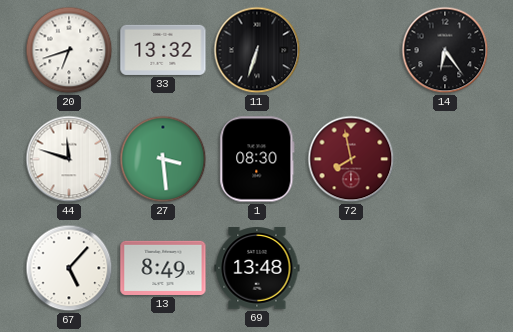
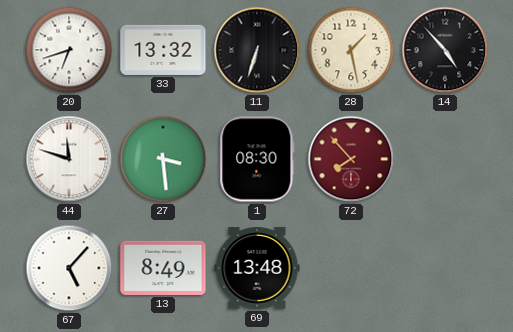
28: none -> 1:28
14: 6:24 -> 4:53
72: 7:58 -> 7:53
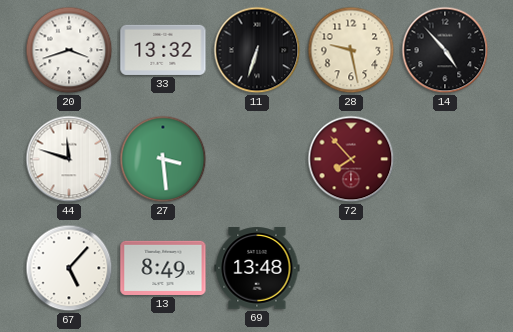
20: 6:42 -> 3:42
28: 1:28 -> 9:28
1: 08:30 -> none
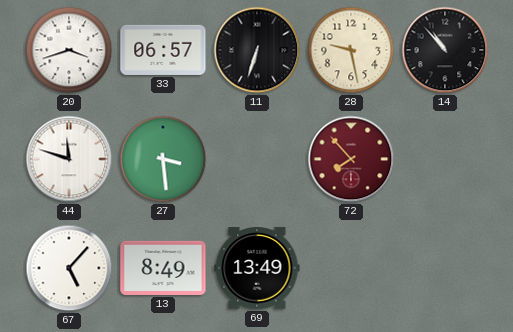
33: 13:32 -> 06:57
14: 4:53 -> 10:53
69: 13:48 -> 13:49
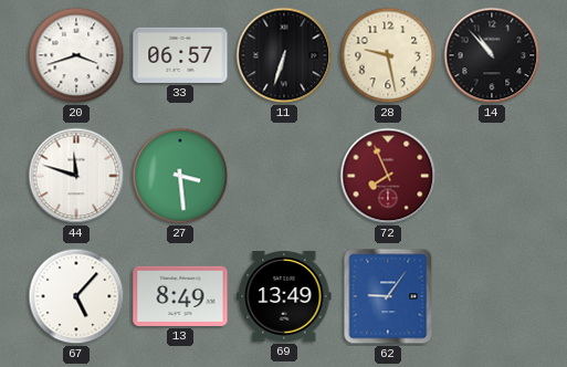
72: 7:53 -> 7:56
62: none -> 9:06
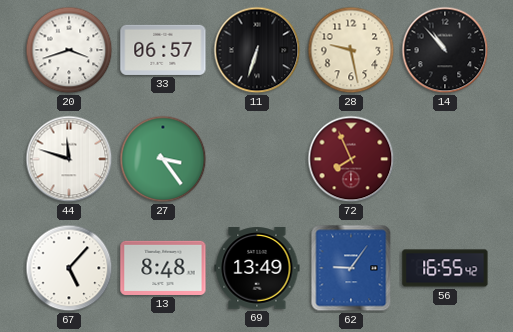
27: 3:29 -> 3:24
13: 8:49 -> 8:48
56: none -> 16:55
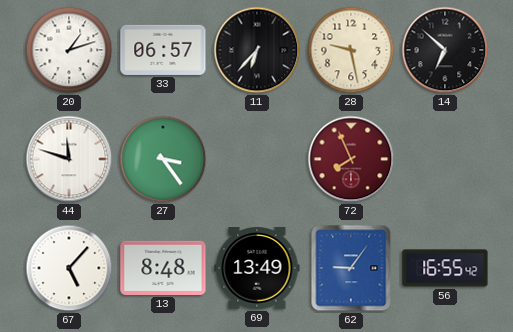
20: 3:42 -> 1:12
11: 6:33 -> 6:37
14: 10:53 -> 6:52
